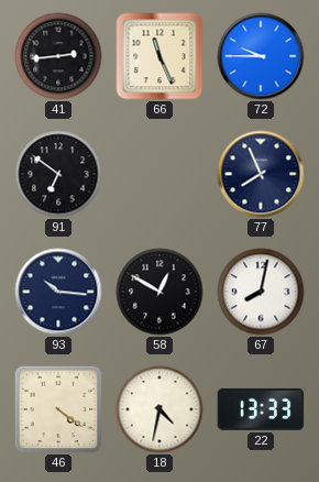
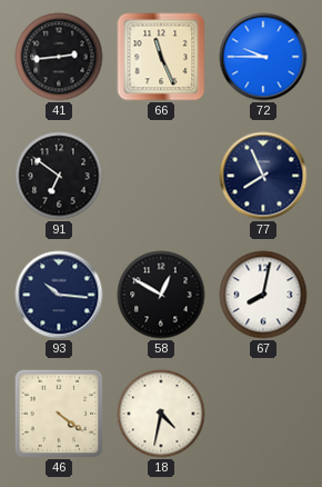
22: 13:33 -> none
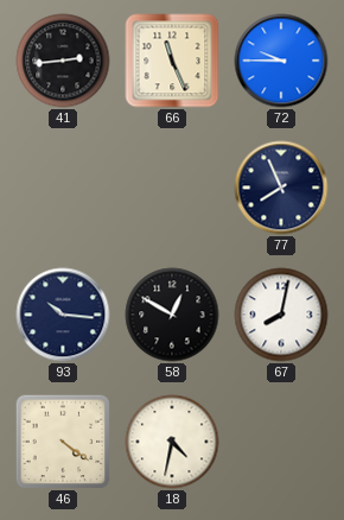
91: 6:51 -> none
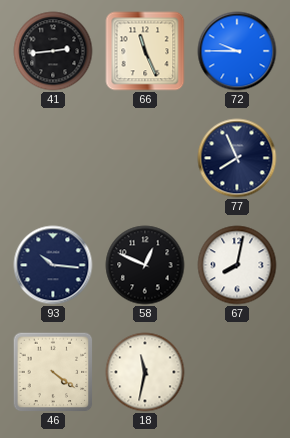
58: 12:50 -> 12:49
18: 4:32 -> 11:32
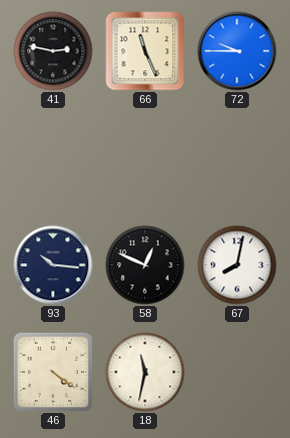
41: 2:44 -> 2:47
77: 7:56 -> none
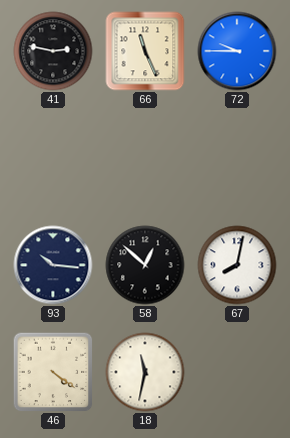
58: 12:49 -> 12:52
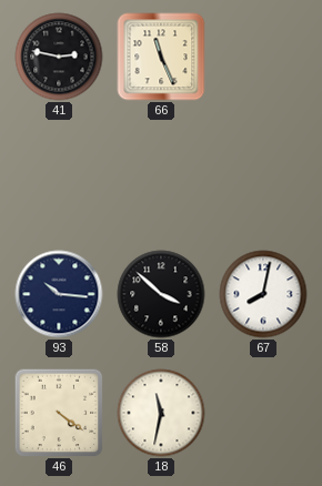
72: 9:45 -> none
58: 12:52 -> 3:52
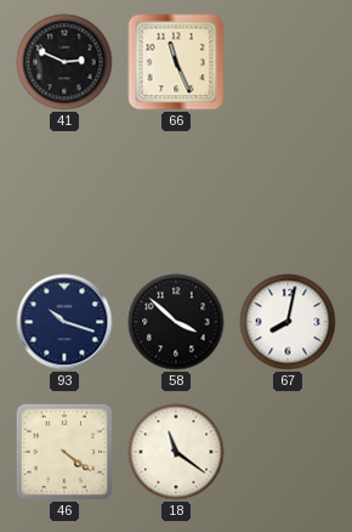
41: 2:47 -> 2:49
93: 10:16 -> 10:18
18: 11:32 -> 11:21
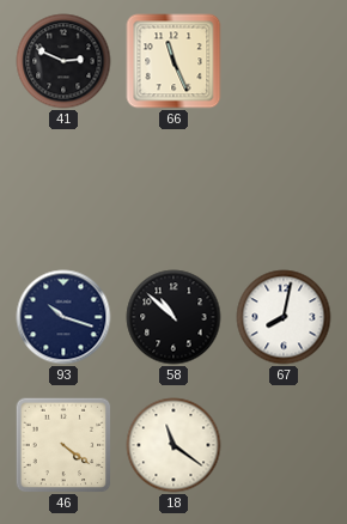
58: 3:52 -> 10:52
